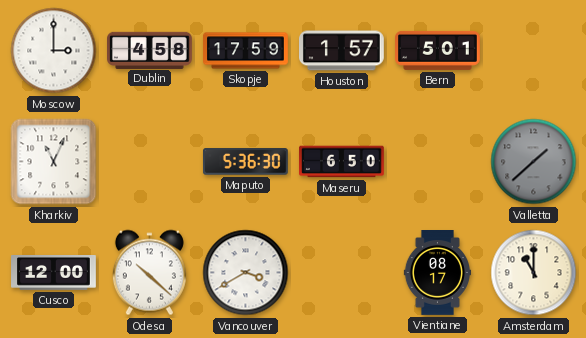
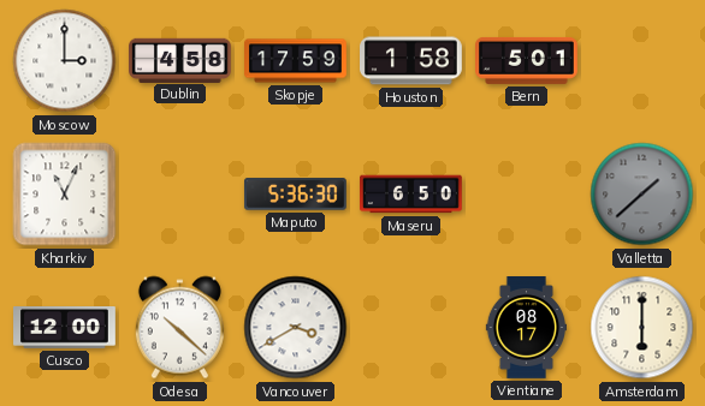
Houston: 1:57 -> 1:58
Amsterdam: 11:00 -> 6:00
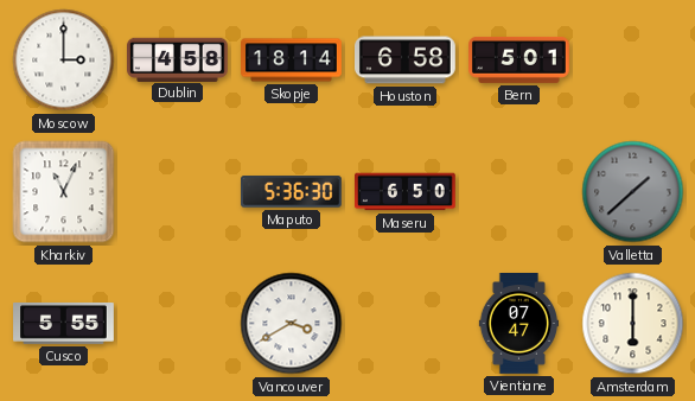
Skopje: 17:59 -> 18:14
Houston: 1:58 -> 6:58
Cusco: 12:00 -> 5:55
Odesa: 10:22 -> none
Vientiane: 08:17 -> 07:47
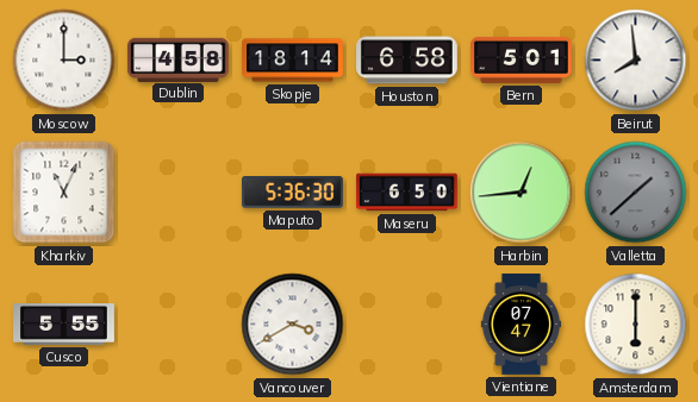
Beirut: none -> 7:59
Harbin: none -> 12:44
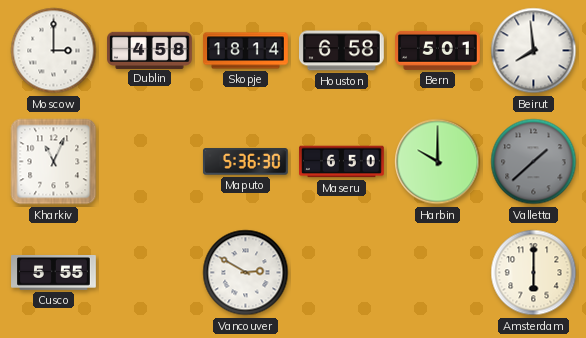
Harbin: 12:44 -> 10:00
Vancouver: 3:40 -> 2:50
Vientiane: 07:47 -> none
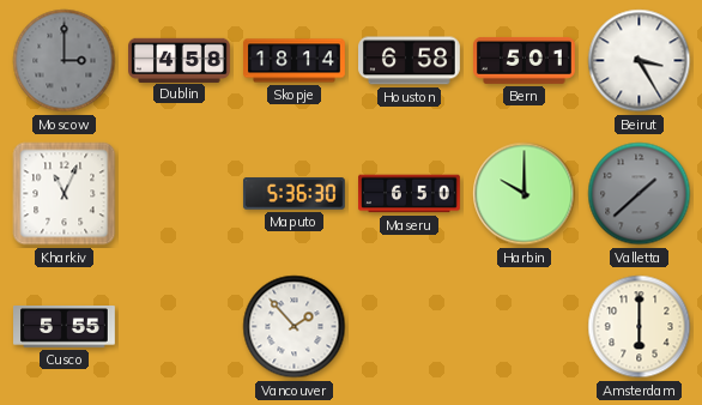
Moscow dial: white -> grey
Beirut: 7:59 -> 3:25
Vancouver: 2:50 -> 1:53
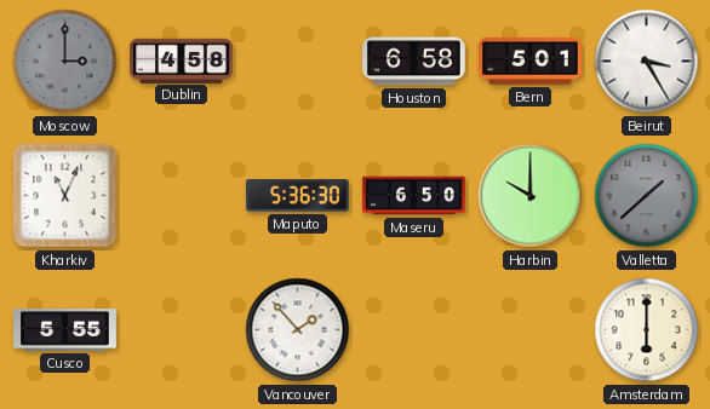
Skopje: 18:14 -> none
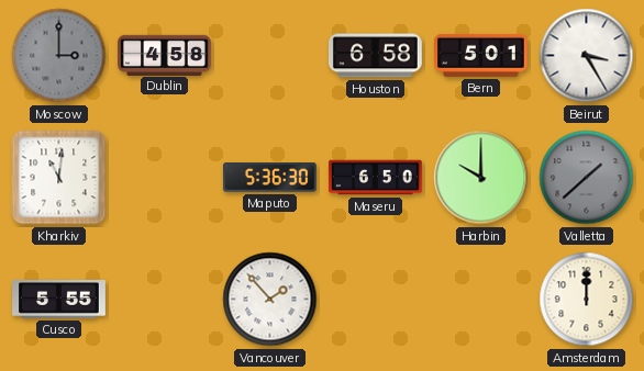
Kharkiv: 11:04 -> 11:01
Amsterdam: 6:00 -> 12:00
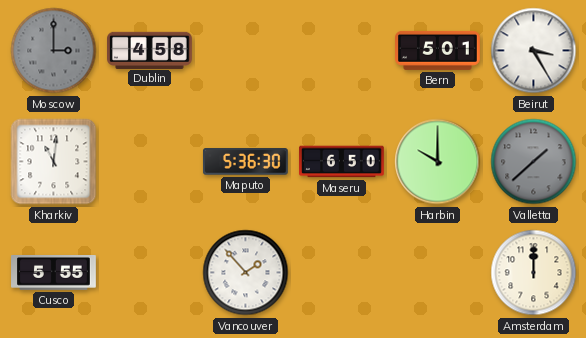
Houston: 6:58 -> none
